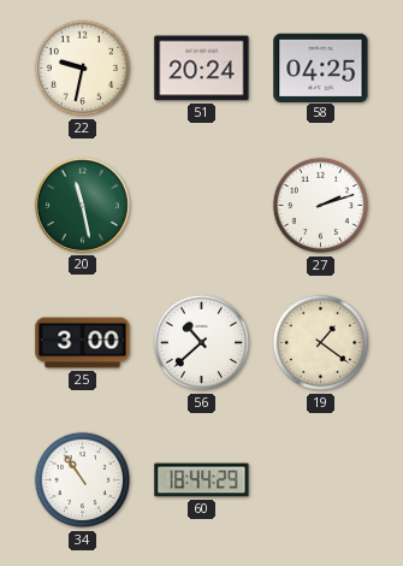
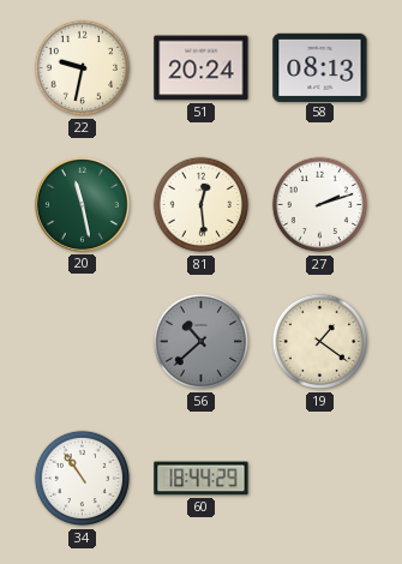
58: 04:25 -> 08:13
81: none -> 12:29
25: 3:00 -> none
56 dial: white -> grey
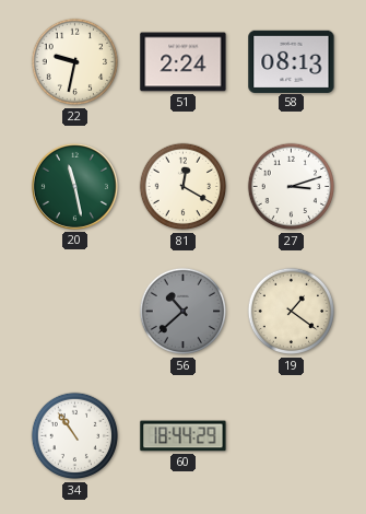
51: 20:24 -> 2:24
81: 12:29 -> 12:20
27: 2:12 -> 3:12
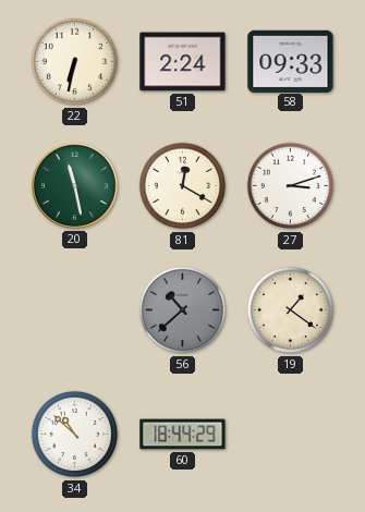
22: 9:32 -> 6:32
58: 08:13 -> 09:33
34: 10:54 -> 10:52
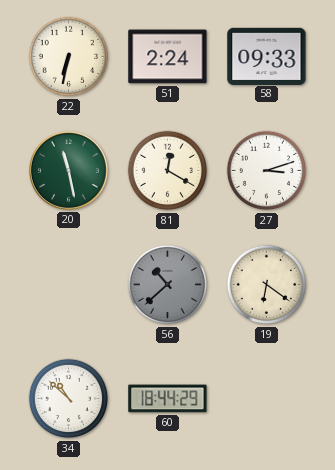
19: 1:21 -> 6:21
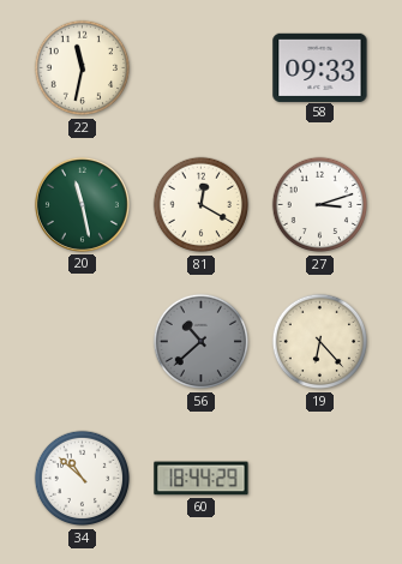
22: 6:32 -> 11:32
51: 2:24 -> none
19: 6:21 -> 6:23
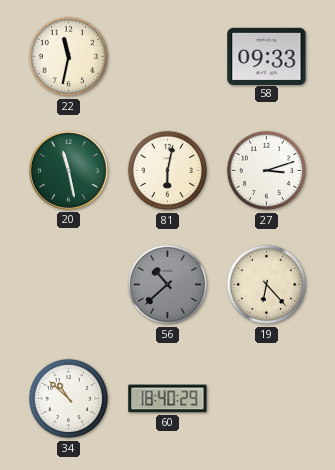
81: 12:20 -> 6:02
60: 18:44 -> 18:40
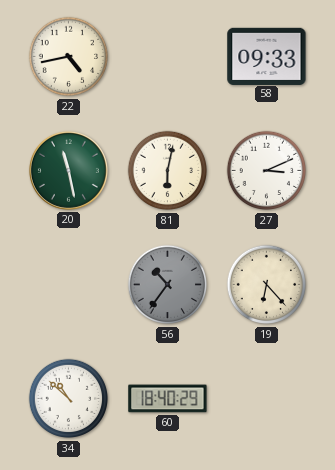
22: 11:32 -> 4:43
27: 3:12 -> 3:11
56: 10:38 -> 10:36
